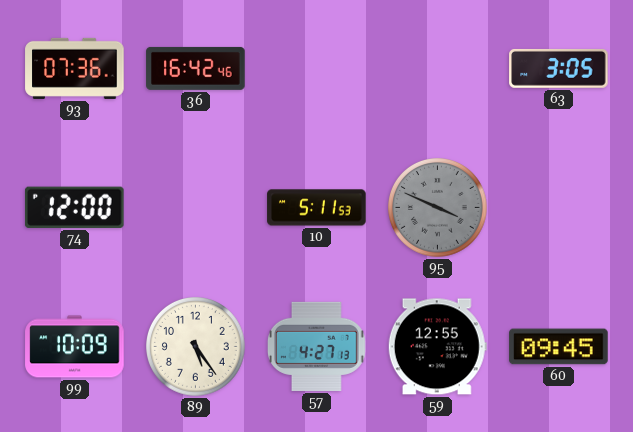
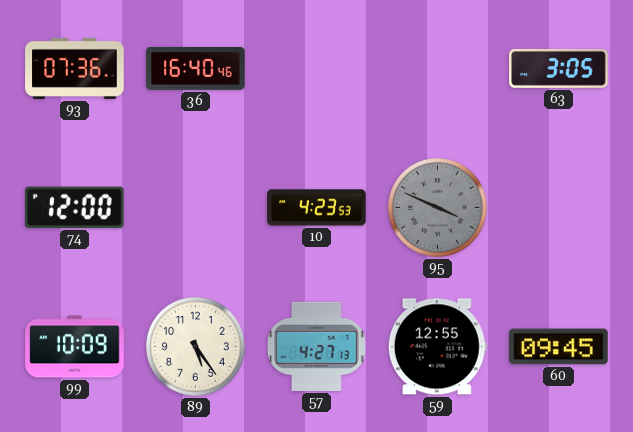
36: 16:42 -> 16:40
10: 5:11 -> 4:23
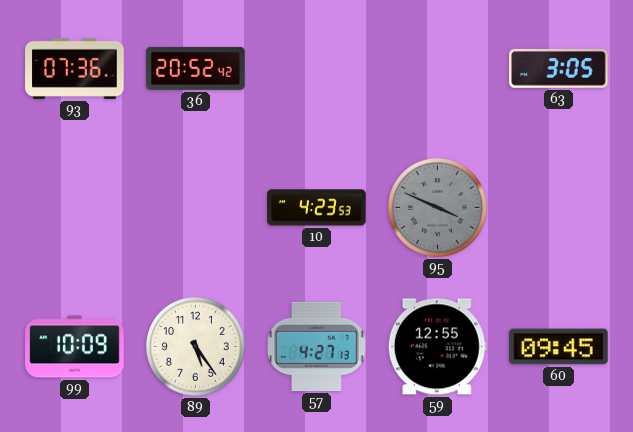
36: 16:40 -> 20:52
74: 12:00 -> none
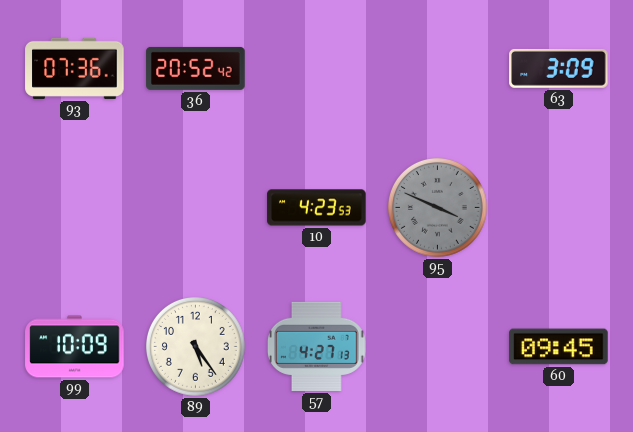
63: 3:05 -> 3:09
59: 12:55 -> none
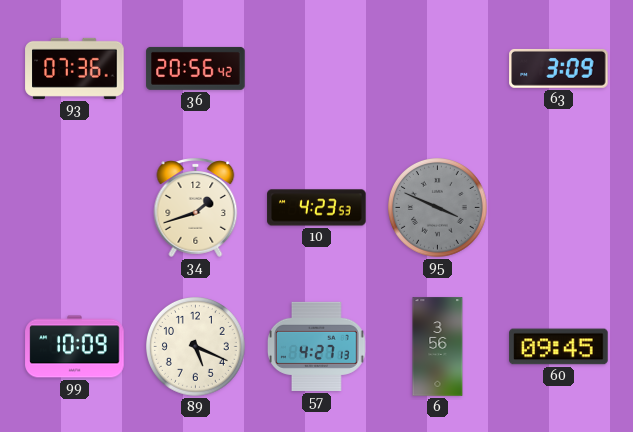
36: 20:52 -> 20:56
34: none -> 1:42
89: 5:24 -> 5:19
6: none -> 3:56
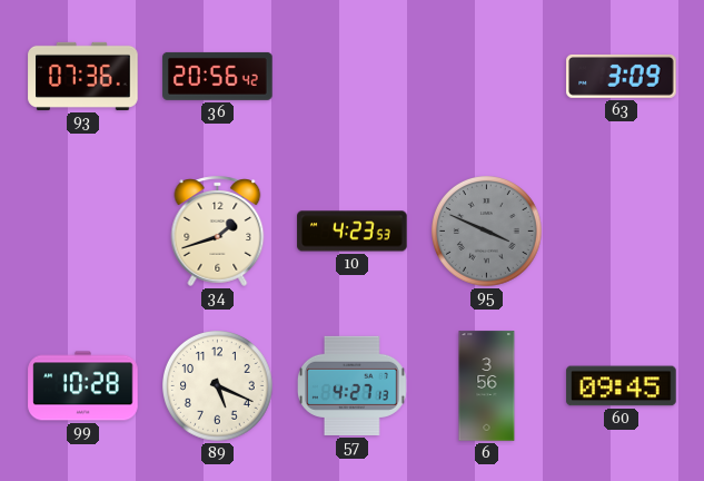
99: 10:09 -> 10:28
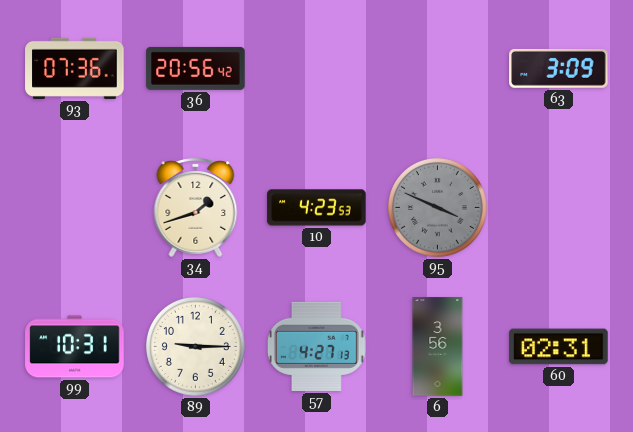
99: 10:28 -> 10:31
89: 5:19 -> 9:15
60: 09:45 -> 02:31
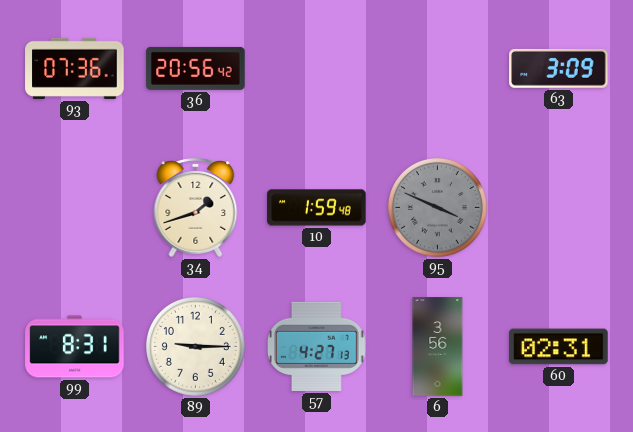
10: 4:23 -> 1:59
99: 10:31 -> 8:31
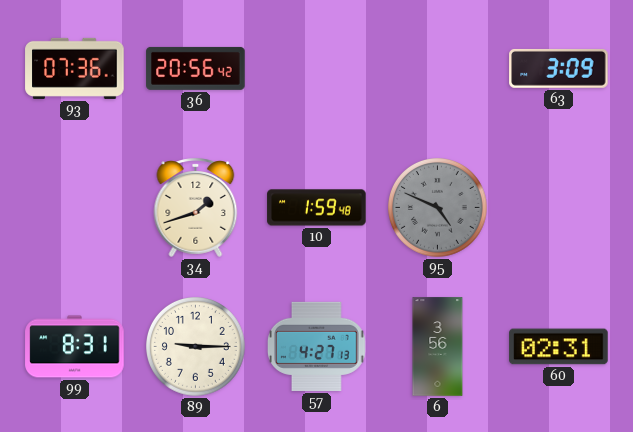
95: 3:49 -> 4:49
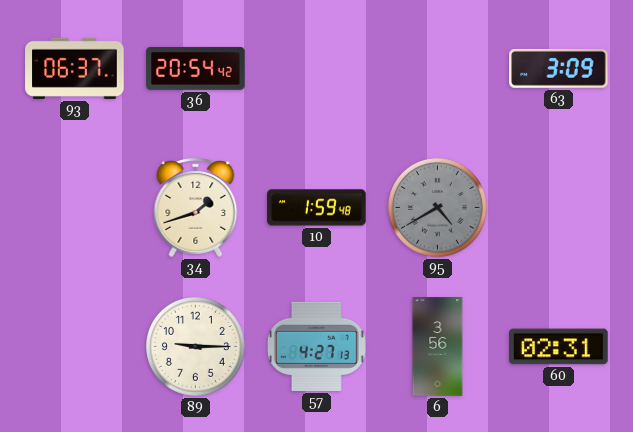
93: 07:36 -> 06:37
36: 20:56 -> 20:54
95: 4:49 -> 4:40
99: 8:31 -> none
